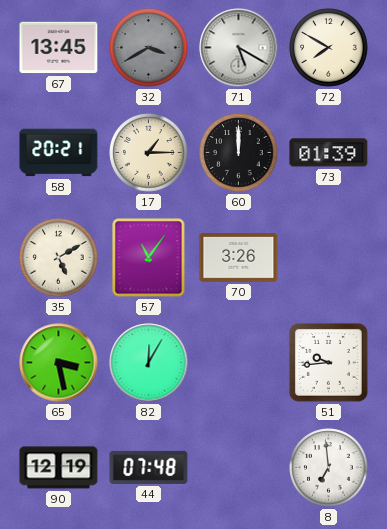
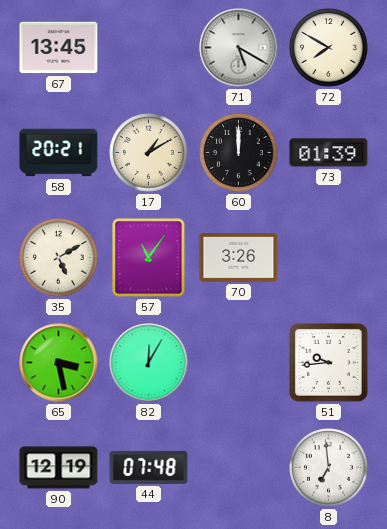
32: 3:40 -> none
17: 1:15 -> 1:10
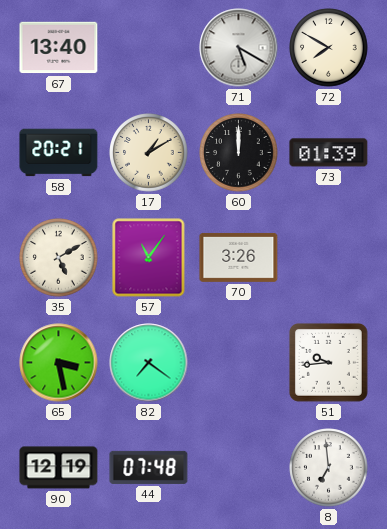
67: 13:45 -> 13:40
82: 12:05 -> 7:21
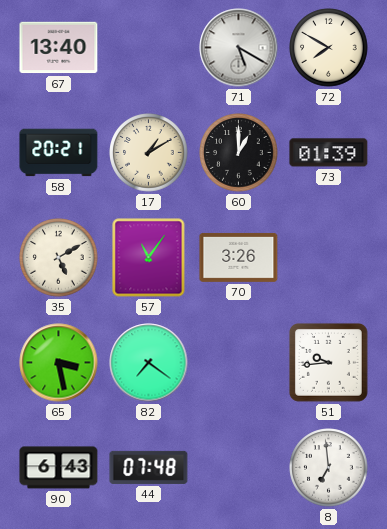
60: 12:00 -> 1:00
90: 12:19 -> 6:43
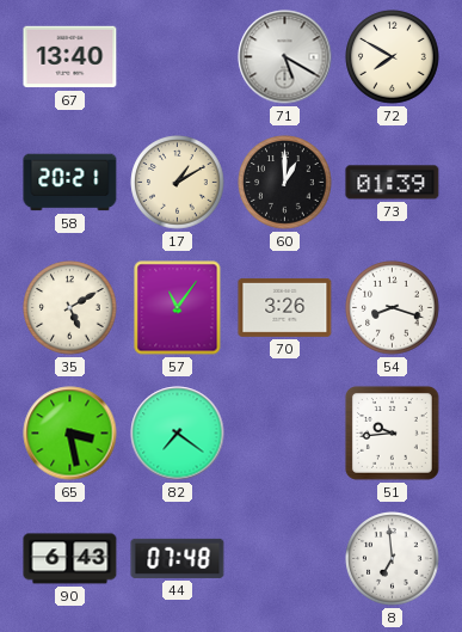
54: none -> 8:18
